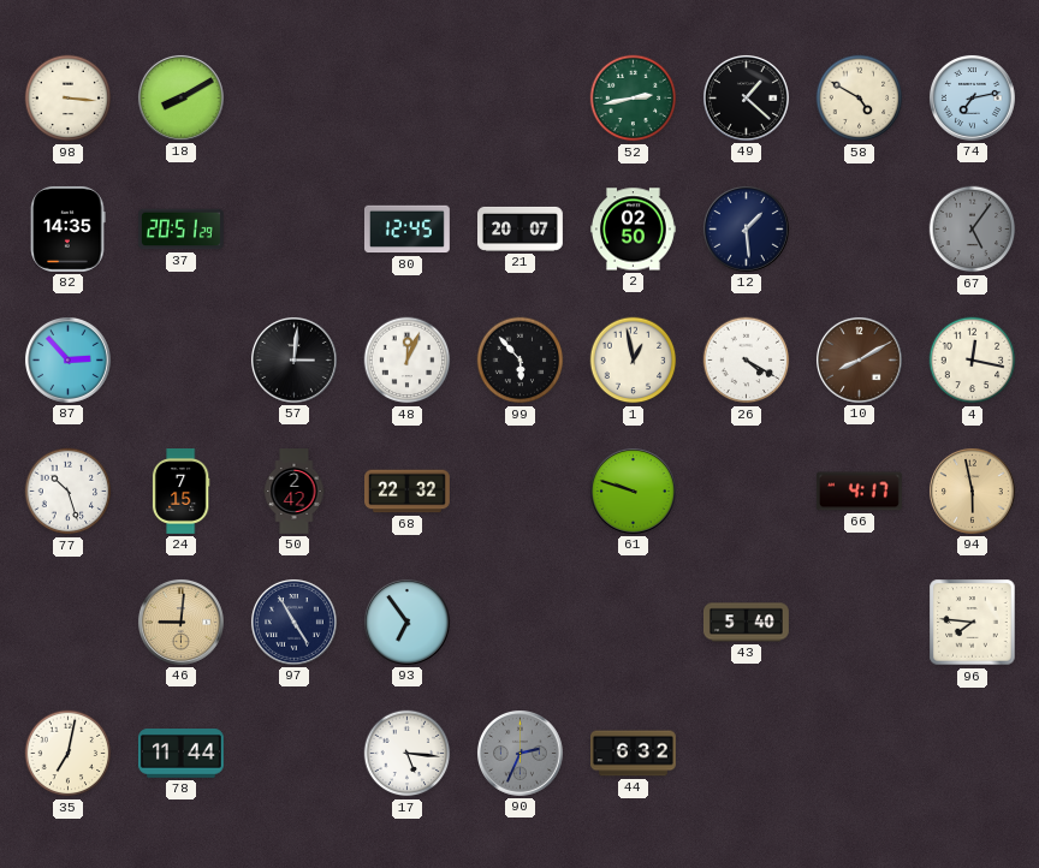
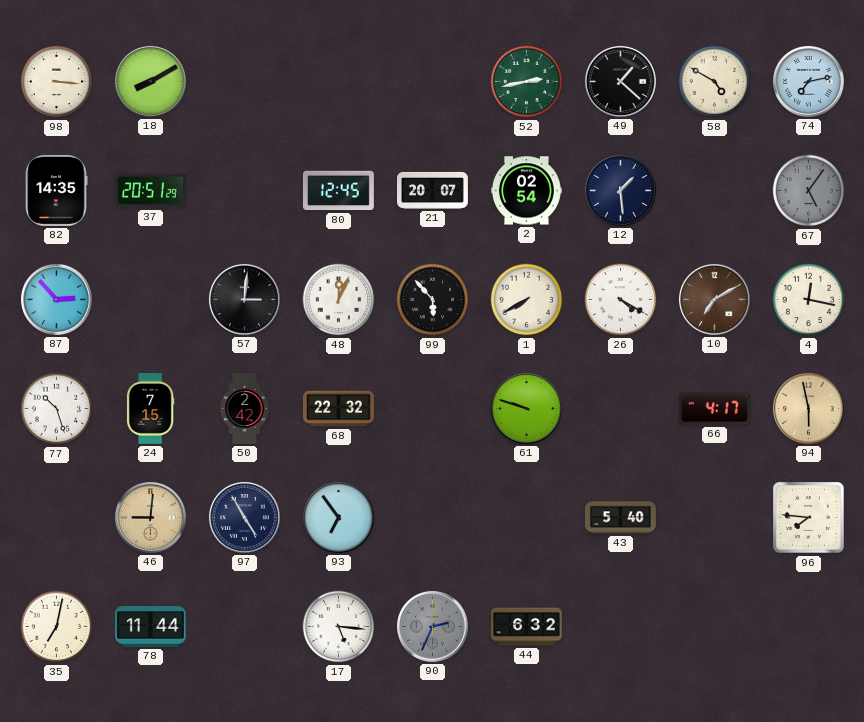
2: 02:50 -> 02:54
1: 12:58 -> 7:40
10: 8:10 -> 7:10
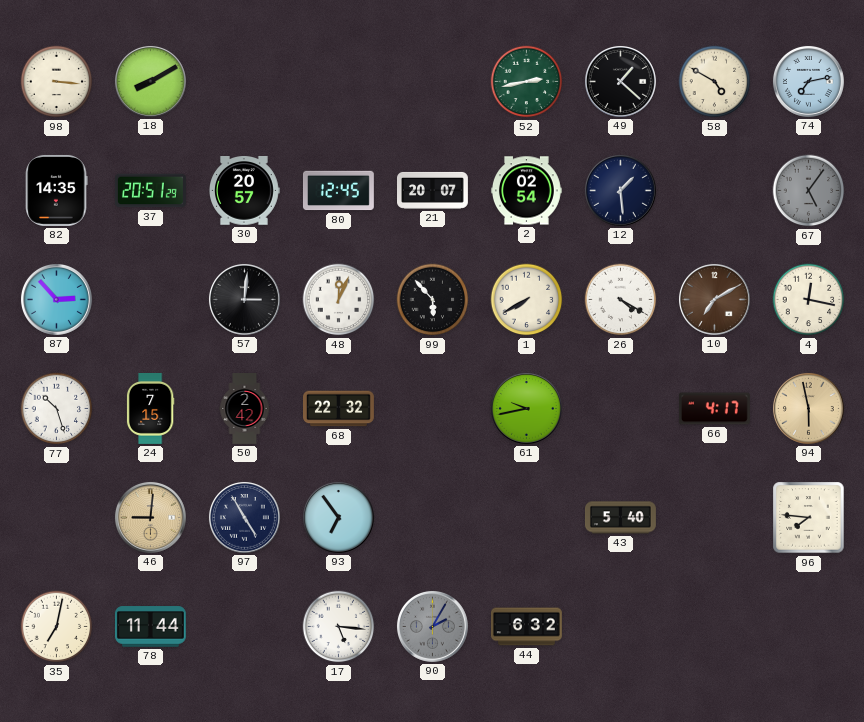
30: none -> 20:57
61: 9:48 -> 9:43
90: 2:34 -> 2:05
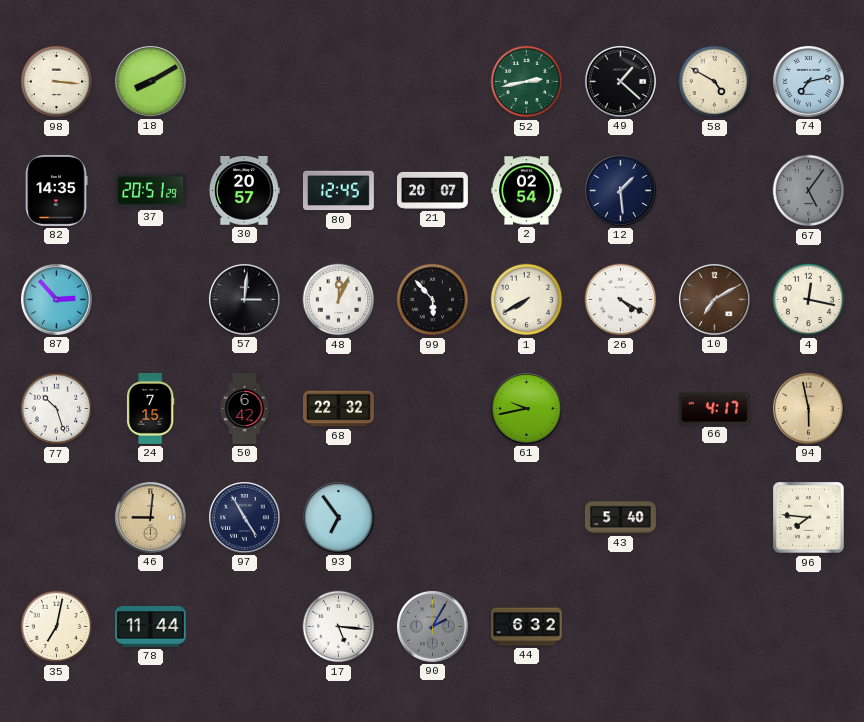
50: 2:42 -> 6:42
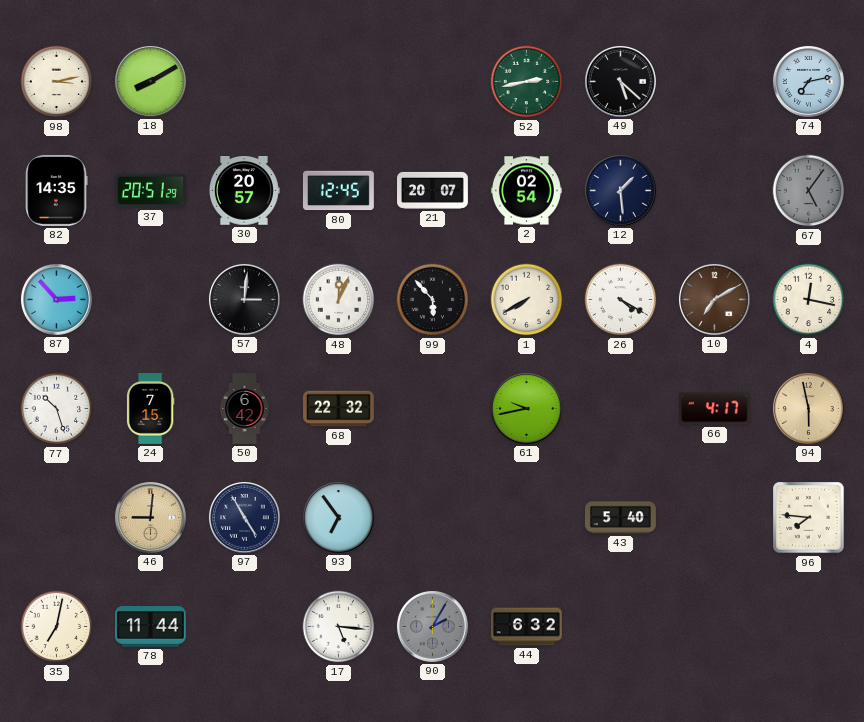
98: 3:16 -> 3:13
49: 1:22 -> 5:22
58: 4:50 -> none
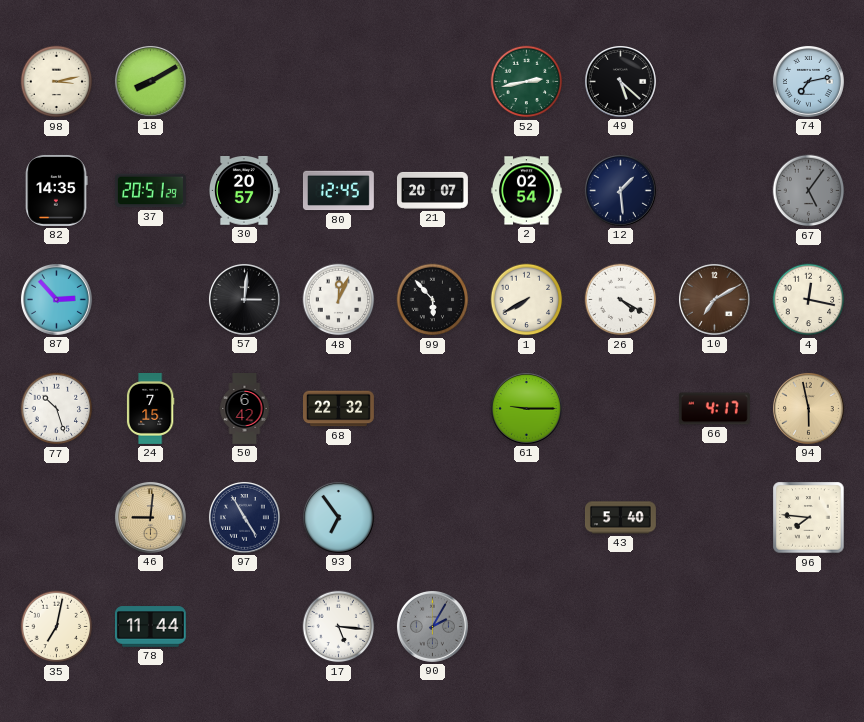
61: 9:43 -> 9:15
44: 6:32 -> none
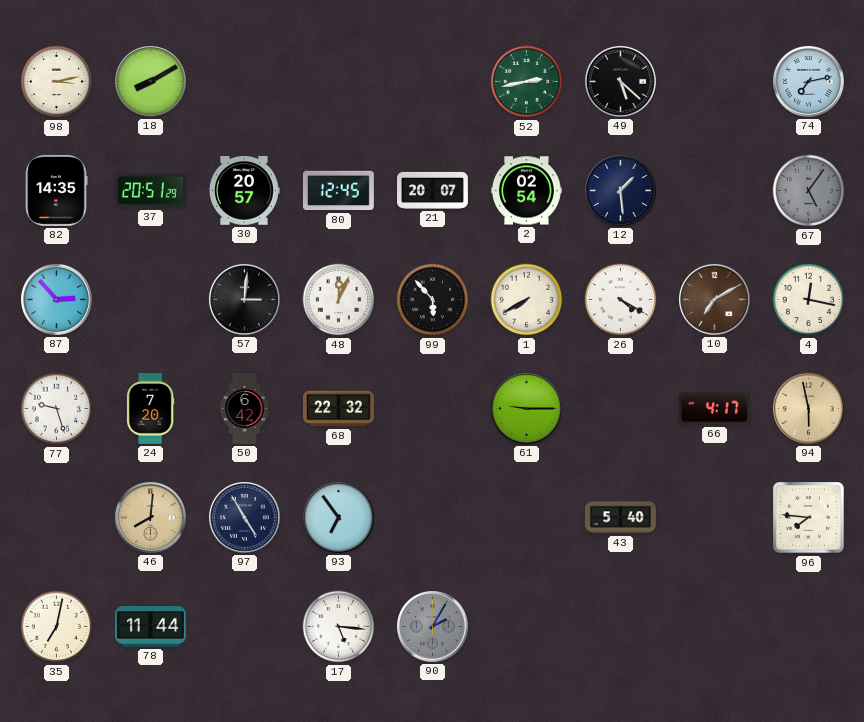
77: 10:27 -> 9:27
24: 7:15 -> 7:20
46: 9:01 -> 8:01
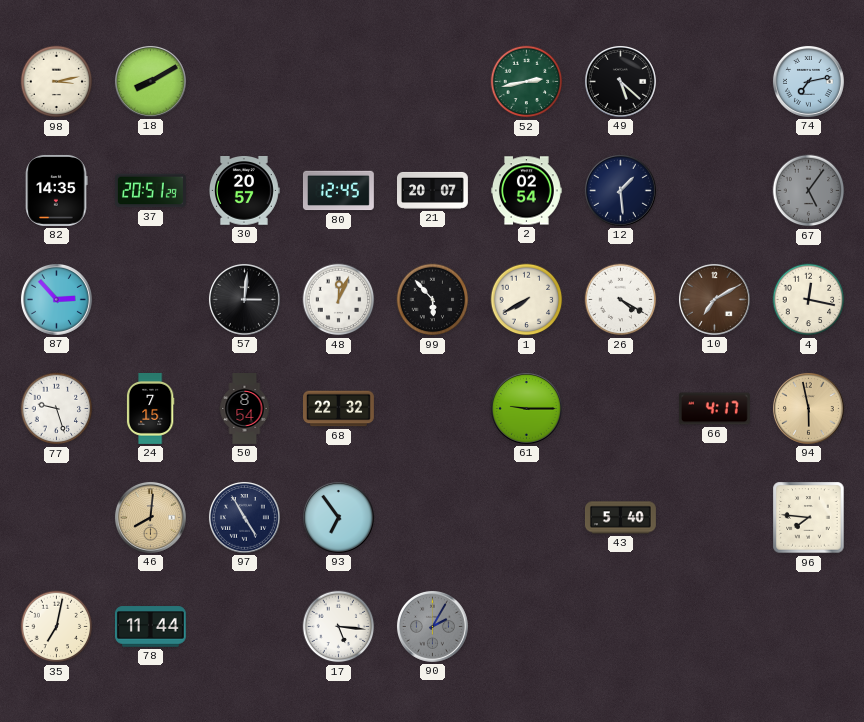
24: 7:20 -> 7:15
50: 6:42 -> 8:54
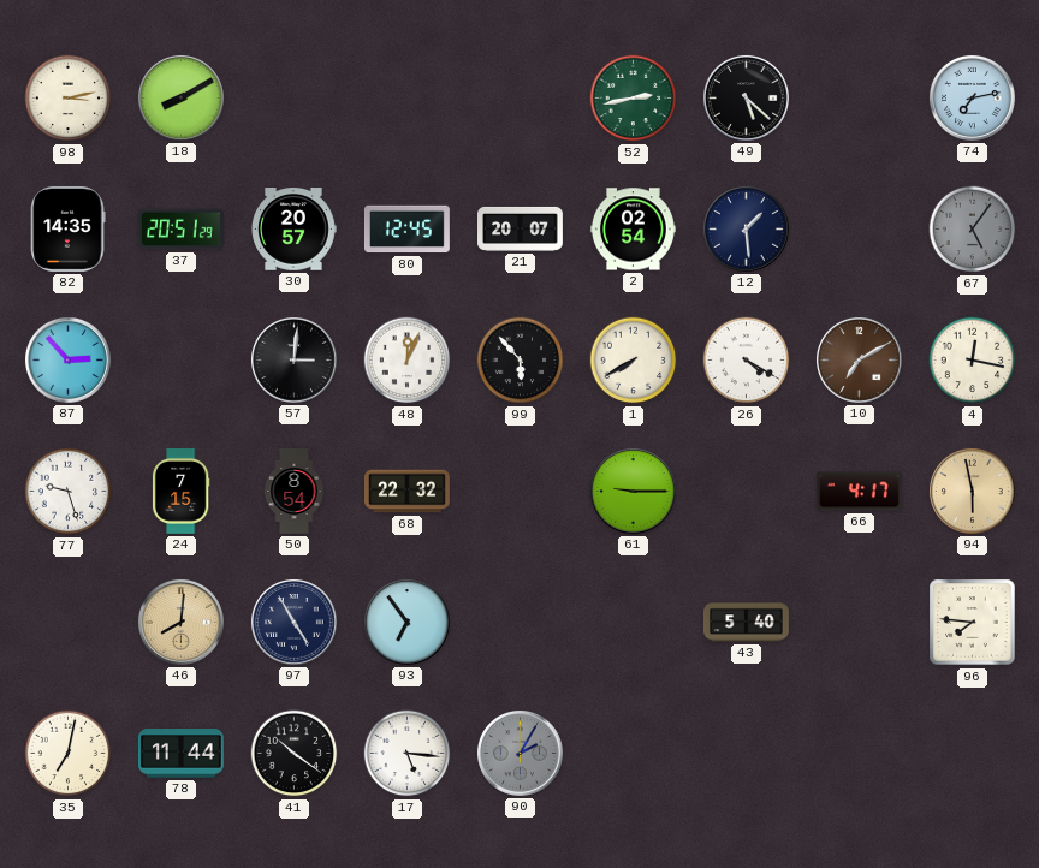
41: none -> 10:21
